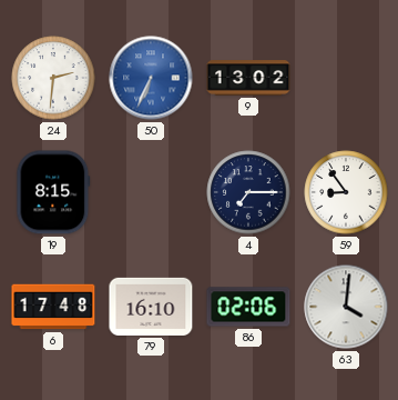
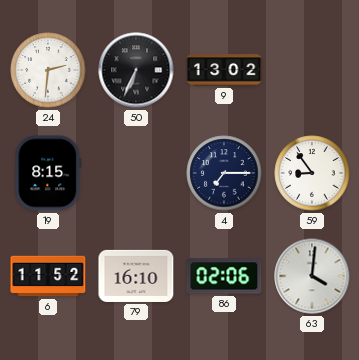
50 dial: blue -> black
6: 17:48 -> 11:52
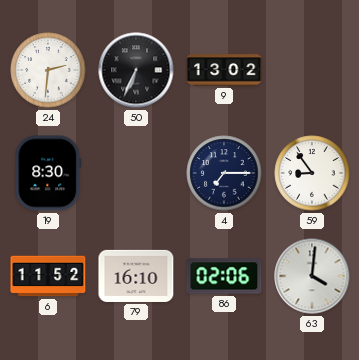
19: 8:15 -> 8:30
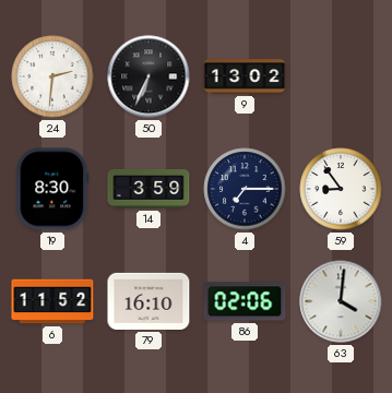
14: none -> 3:59
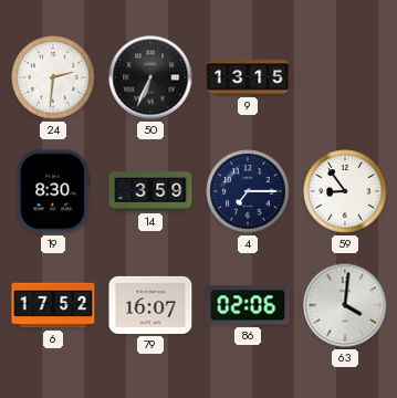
9: 13:02 -> 13:15
6: 11:52 -> 17:52
79: 16:10 -> 16:07
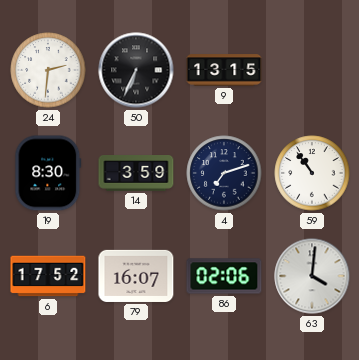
4: 7:15 -> 7:12
59: 8:54 -> 10:54
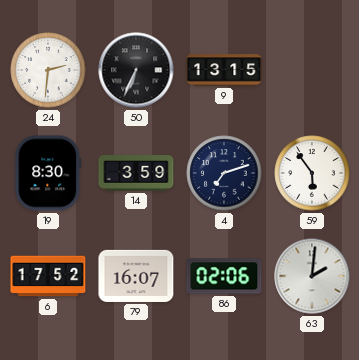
59: 10:54 -> 5:54
63: 4:01 -> 2:01
